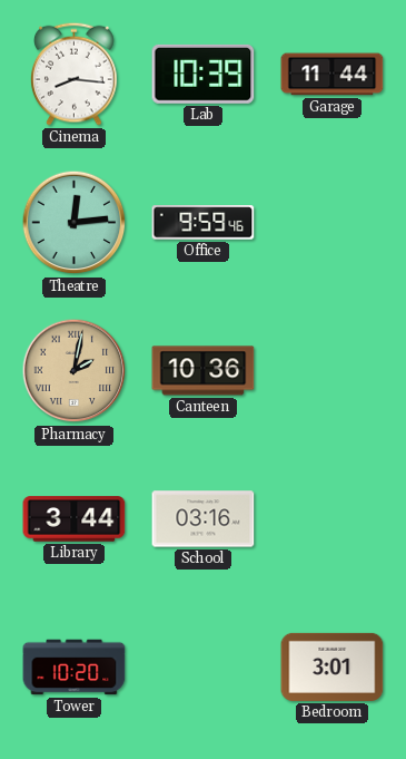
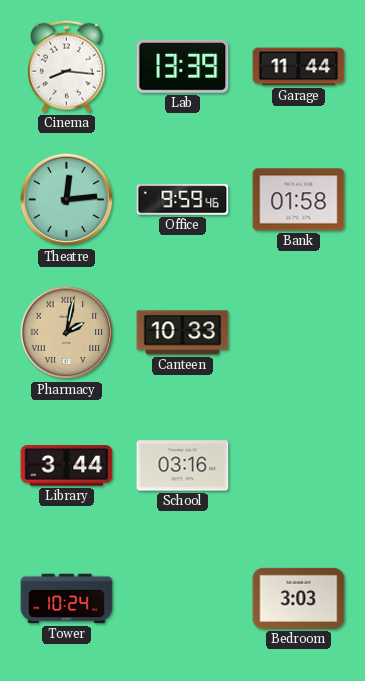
Lab: 10:39 -> 13:39
Bank: none -> 01:58
Canteen: 10:36 -> 10:33
Tower: 10:20 -> 10:24
Bedroom: 3:01 -> 3:03
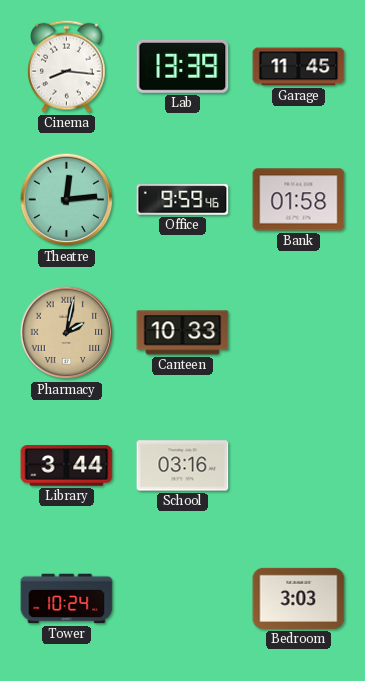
Garage: 11:44 -> 11:45
